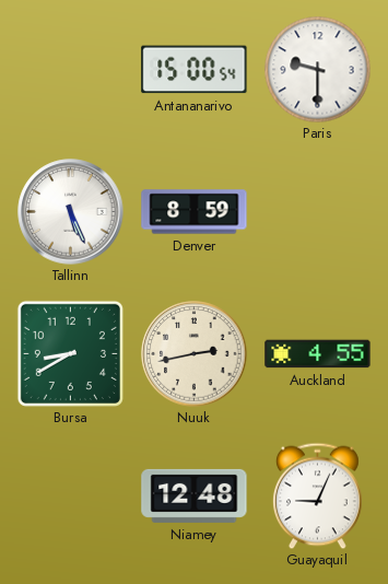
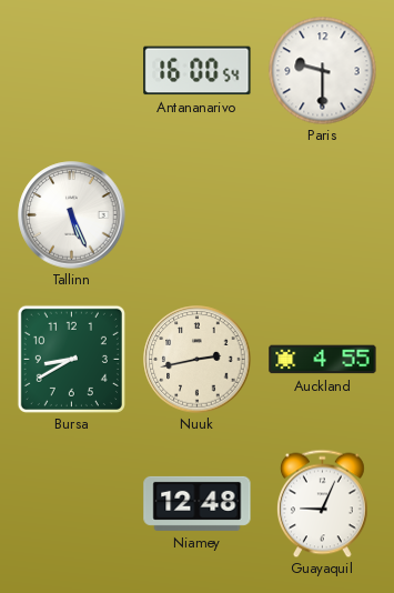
Antananarivo: 15:00 -> 16:00
Denver: 8:59 -> none
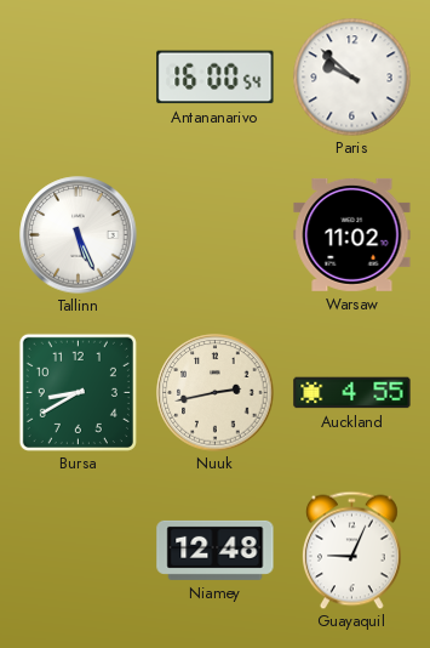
Paris: 9:30 -> 9:52
Warsaw: none -> 11:02
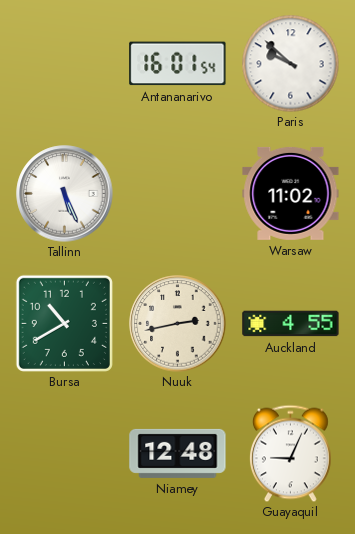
Antananarivo: 16:00 -> 16:01
Bursa: 8:40 -> 10:40
